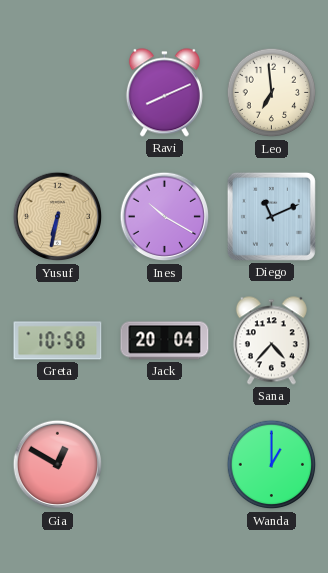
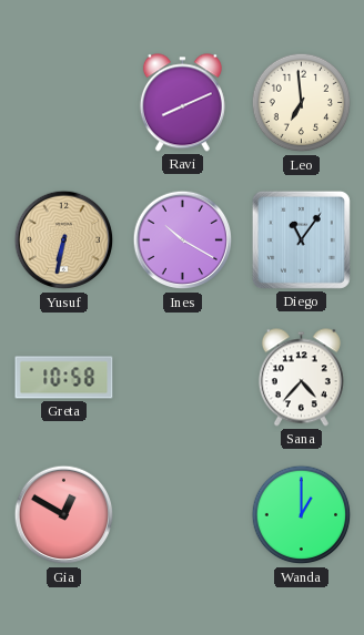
Diego: 11:11 -> 11:06
Jack: 20:04 -> none
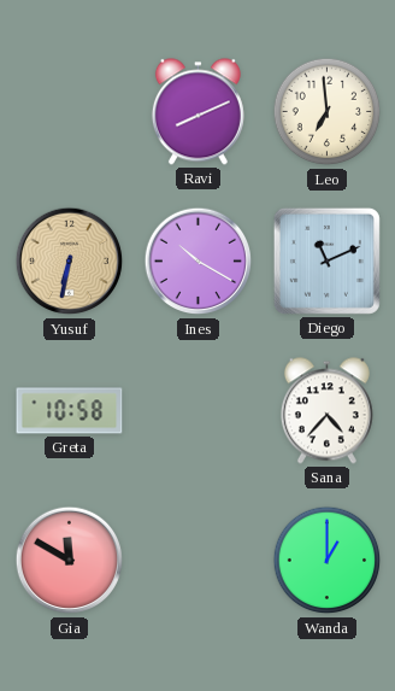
Diego: 11:06 -> 11:11
Gia: 12:50 -> 11:50
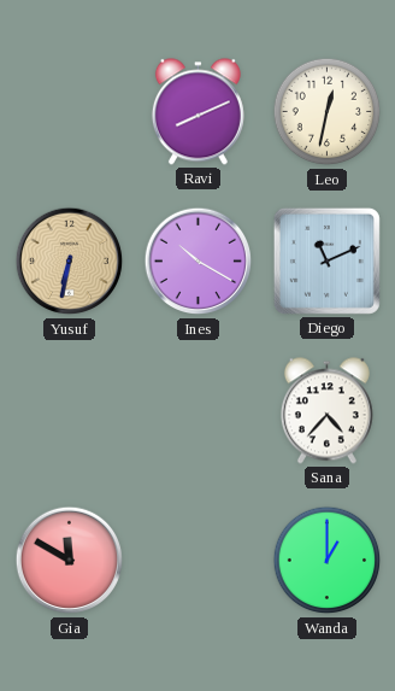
Leo: 6:59 -> 12:32
Greta: 10:58 -> none
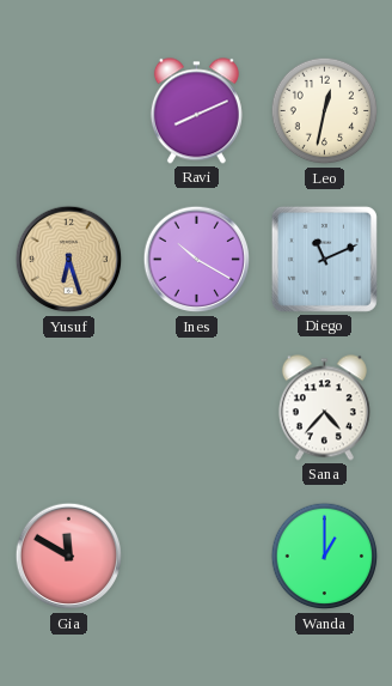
Yusuf: 6:32 -> 6:27
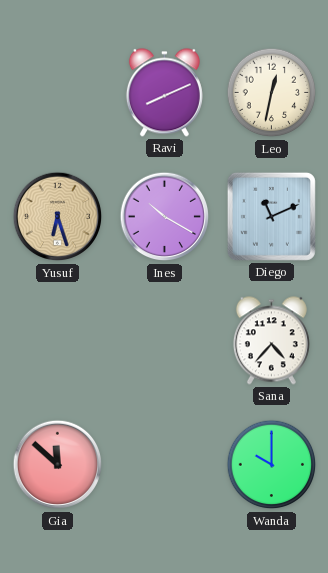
Gia: 11:50 -> 11:52
Wanda: 1:00 -> 10:00
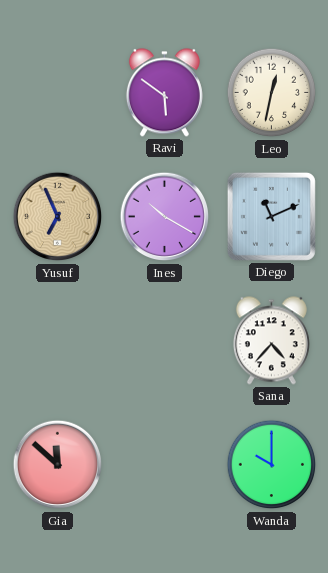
Ravi: 8:11 -> 5:51
Yusuf: 6:27 -> 6:56
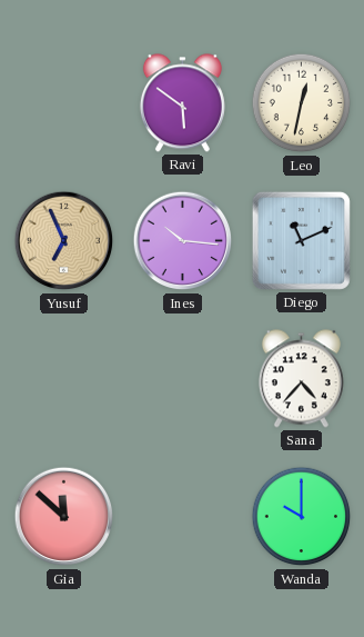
Ines: 10:20 -> 10:16
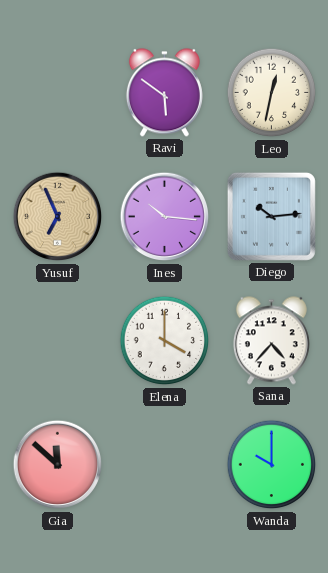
Diego: 11:11 -> 10:14
Elena: none -> 4:00
